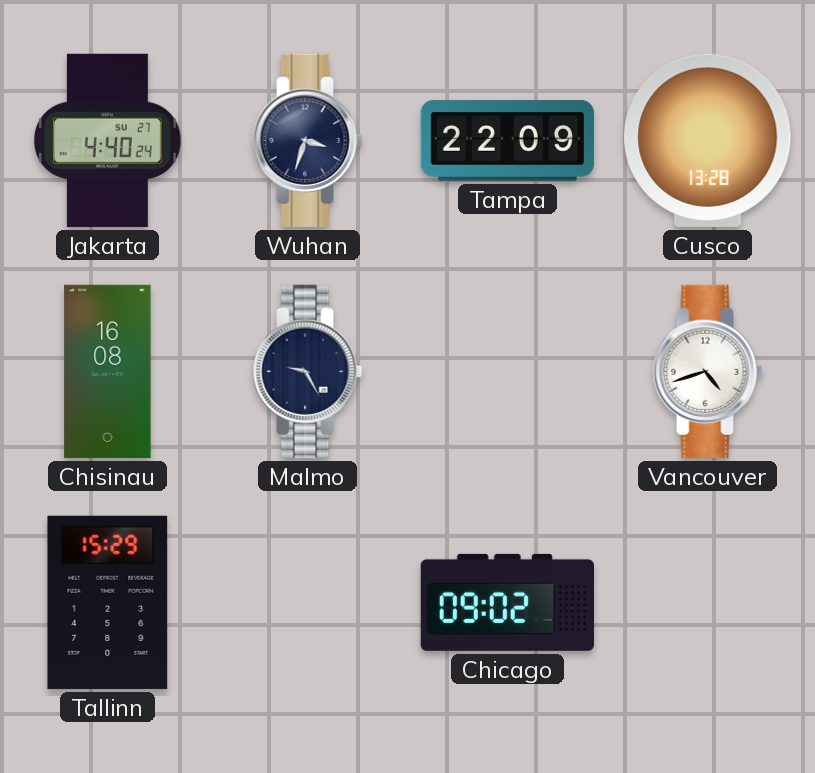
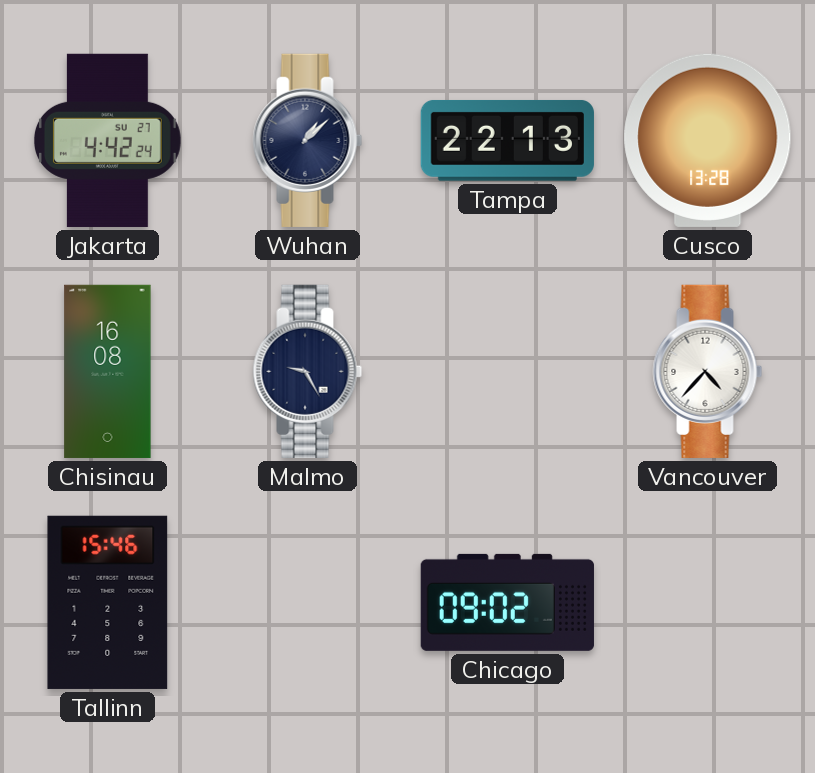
Jakarta: 4:40 -> 4:42
Wuhan: 3:33 -> 1:08
Tampa: 22:09 -> 22:13
Vancouver: 4:42 -> 4:37
Tallinn: 15:29 -> 15:46
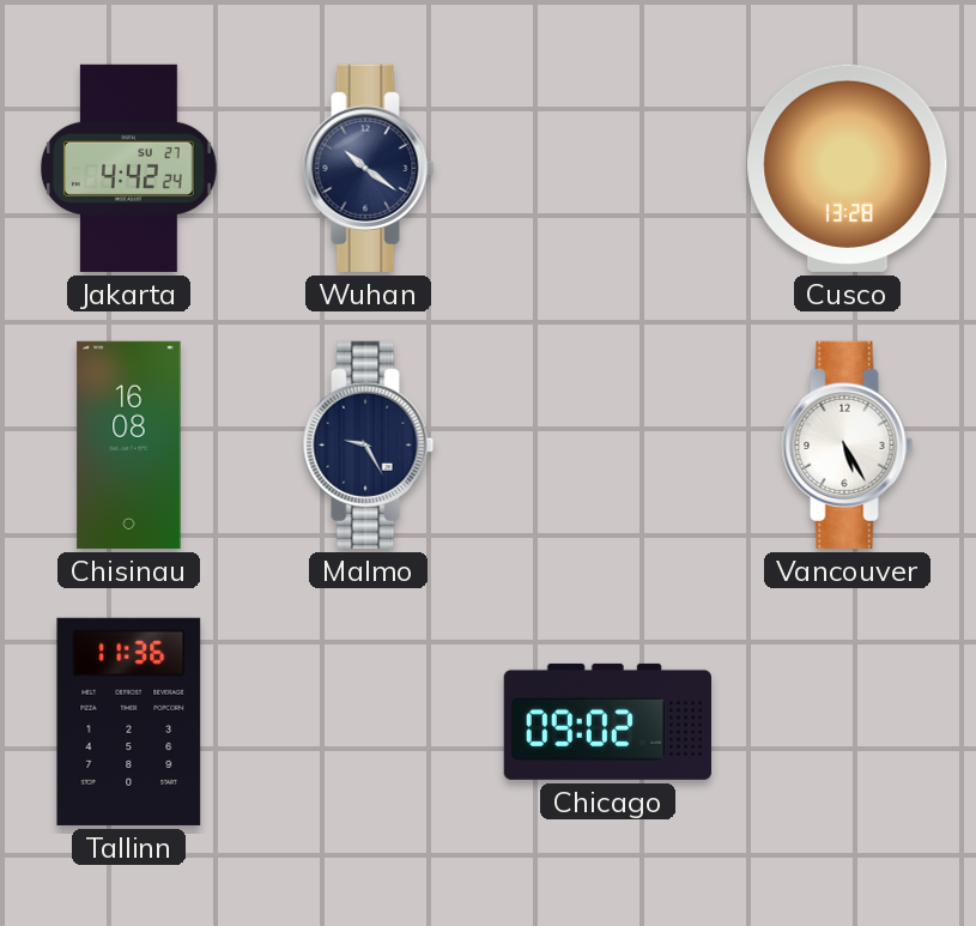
Wuhan: 1:08 -> 10:21
Tampa: 22:13 -> none
Vancouver: 4:37 -> 5:25
Tallinn: 15:46 -> 11:36
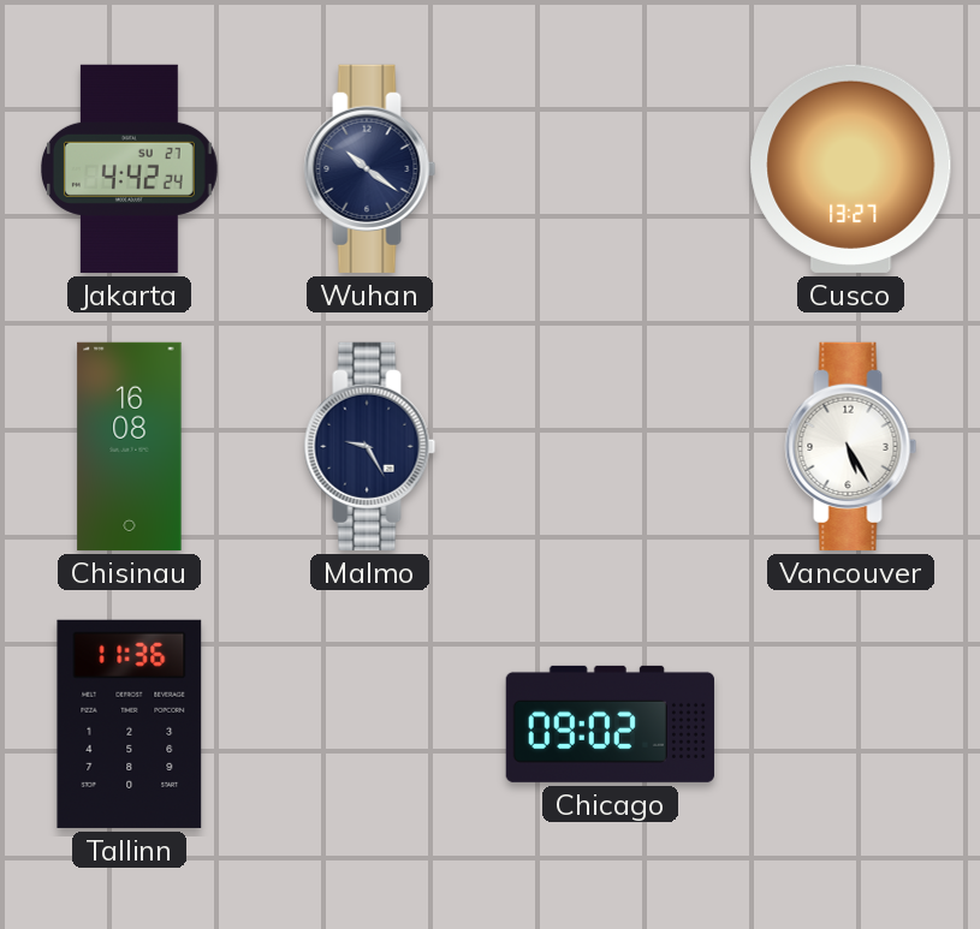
Cusco: 13:28 -> 13:27
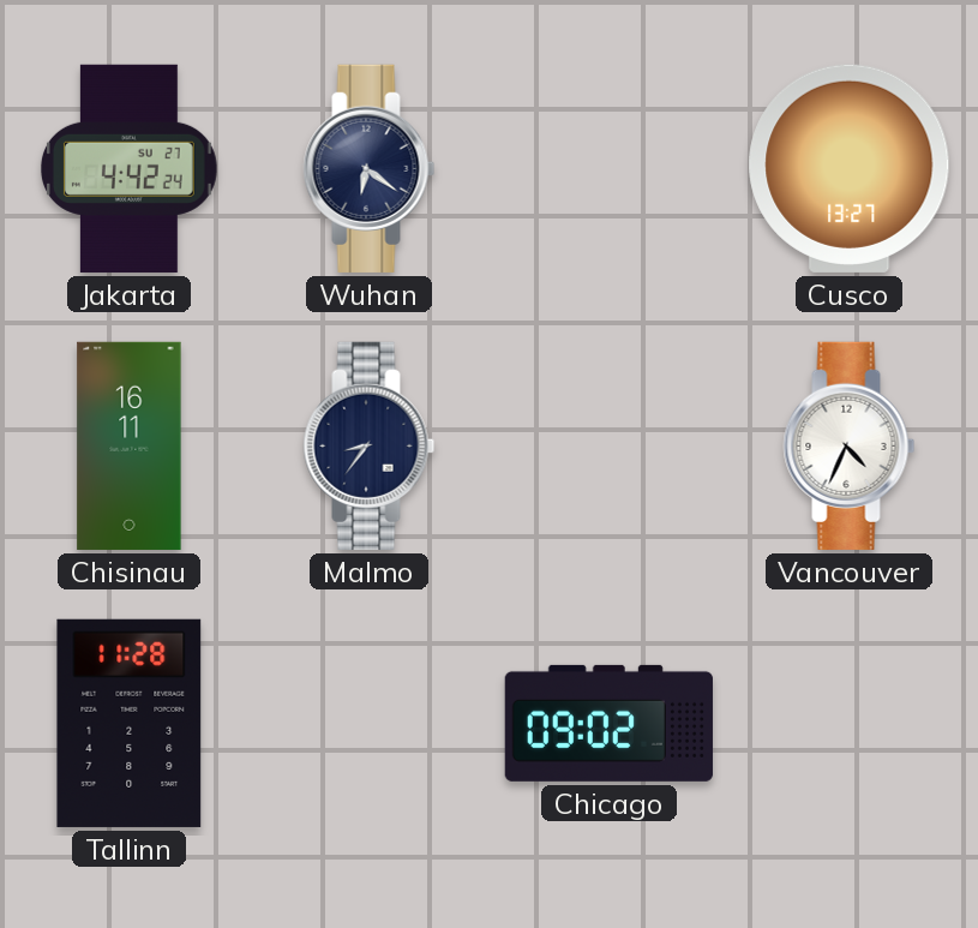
Wuhan: 10:21 -> 6:21
Chisinau: 16:08 -> 16:11
Malmo: 9:25 -> 8:36
Vancouver: 5:25 -> 4:34
Tallinn: 11:36 -> 11:28
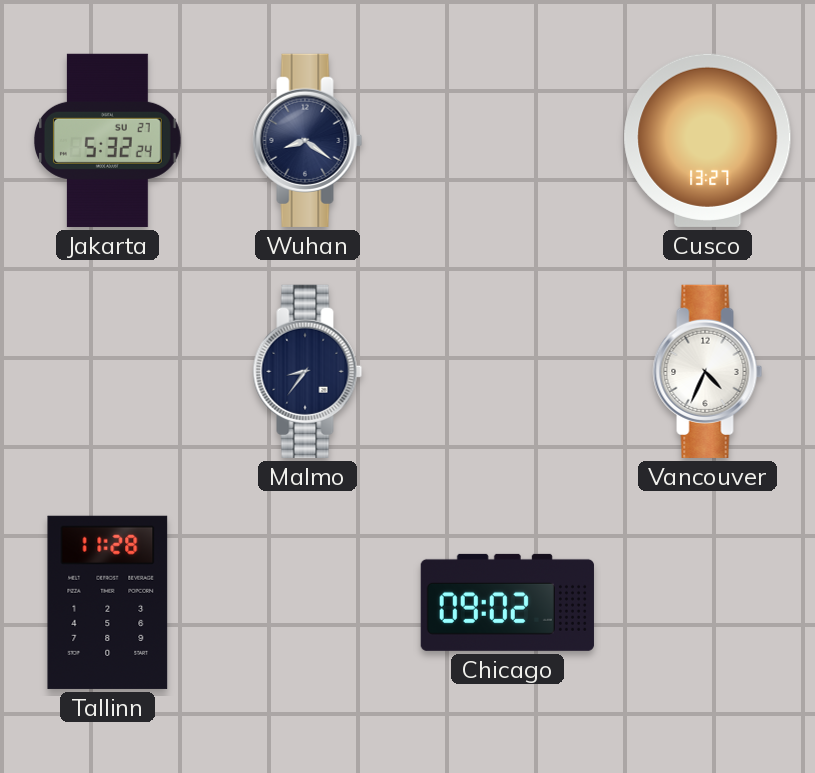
Jakarta: 4:42 -> 5:32
Wuhan: 6:21 -> 8:21
Chisinau: 16:11 -> none
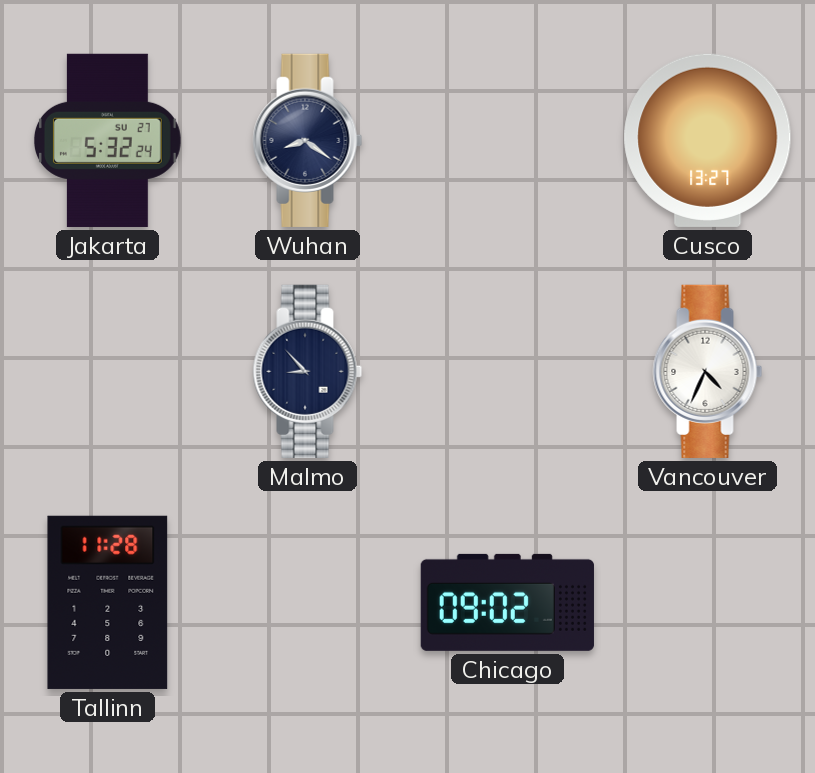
Malmo: 8:36 -> 8:53
